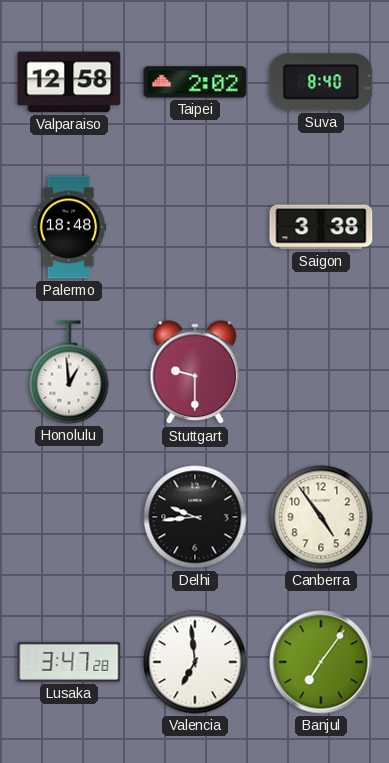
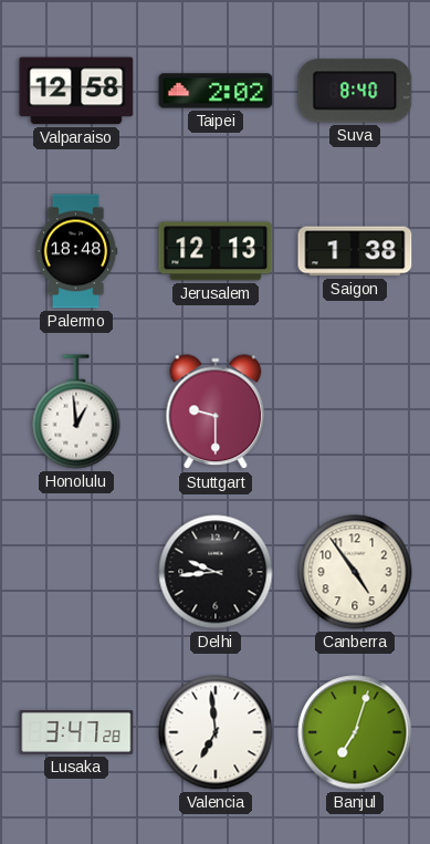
Jerusalem: none -> 12:13
Saigon: 3:38 -> 1:38
Banjul: 7:06 -> 7:03
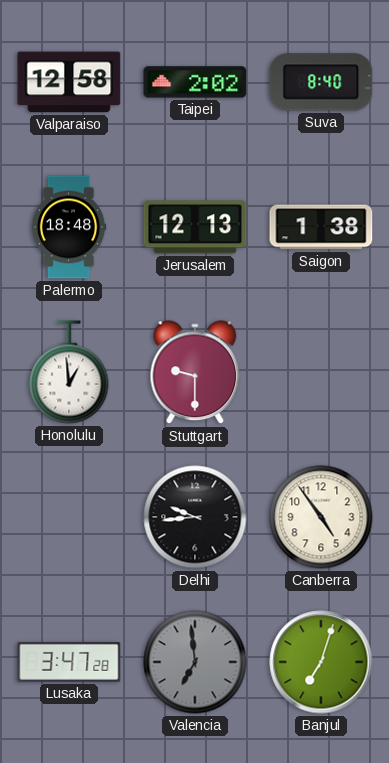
Valencia dial: white -> grey
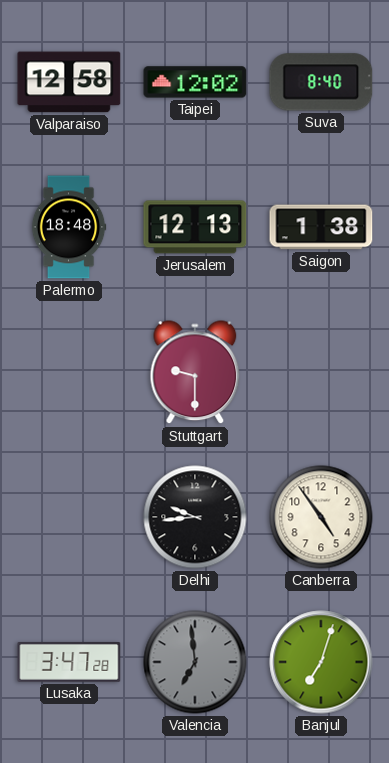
Taipei: 2:02 -> 12:02
Honolulu: 12:59 -> none
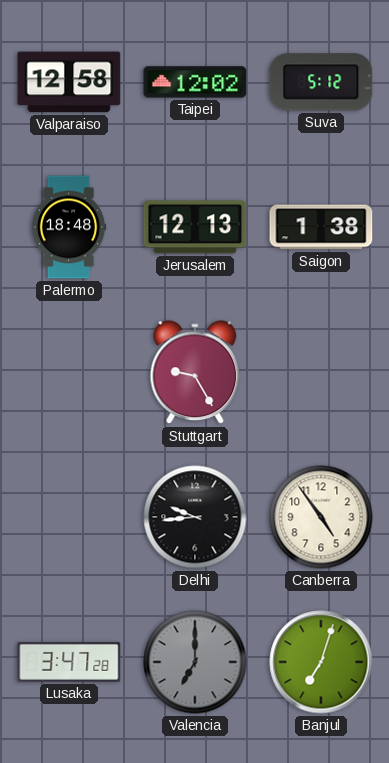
Suva: 8:40 -> 5:12
Stuttgart: 9:30 -> 9:25
Valencia: 6:59 -> 7:00
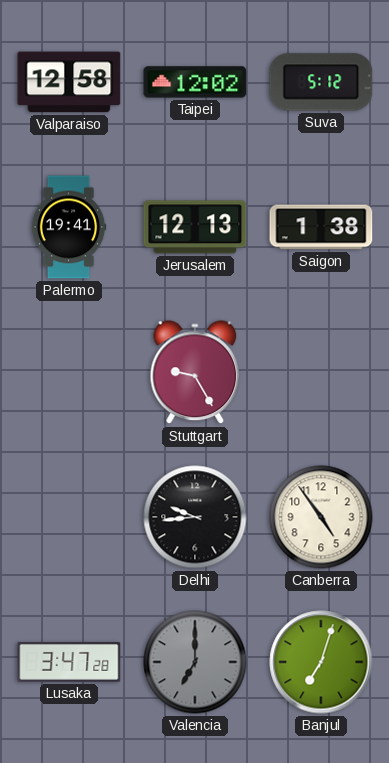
Palermo: 18:48 -> 19:41
